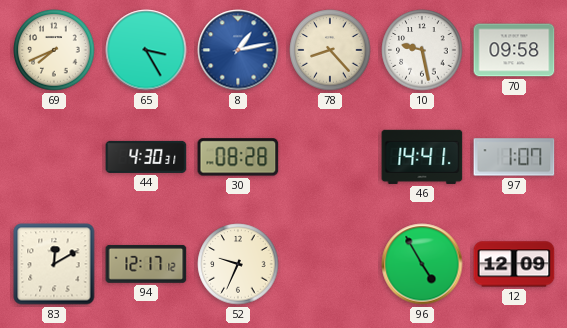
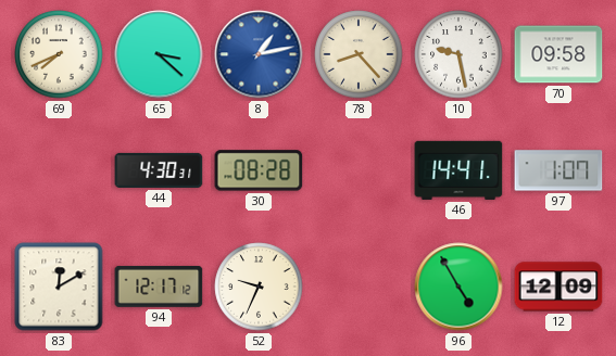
65: 3:25 -> 3:22
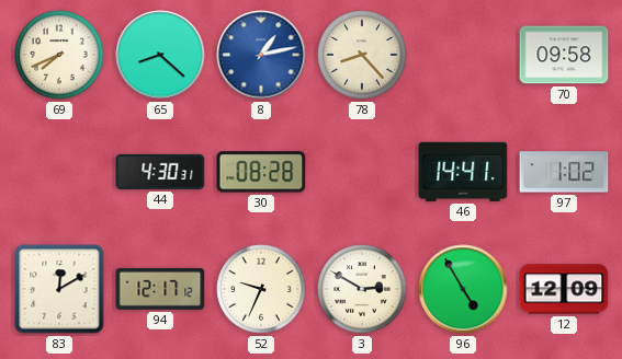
65: 3:22 -> 8:22
10: 9:28 -> none
97: 1:07 -> 1:02
3: none -> 2:50
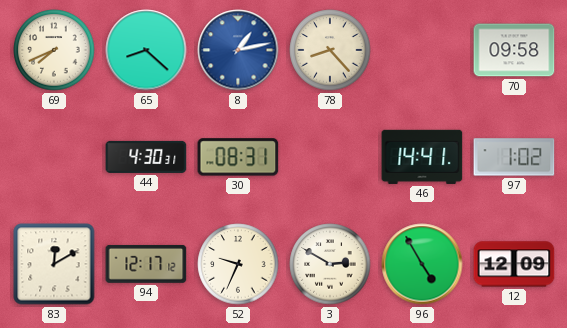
30: 08:28 -> 08:31
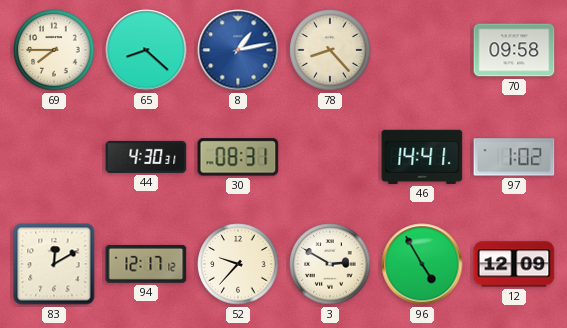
69: 7:41 -> 7:45
52: 9:34 -> 9:37
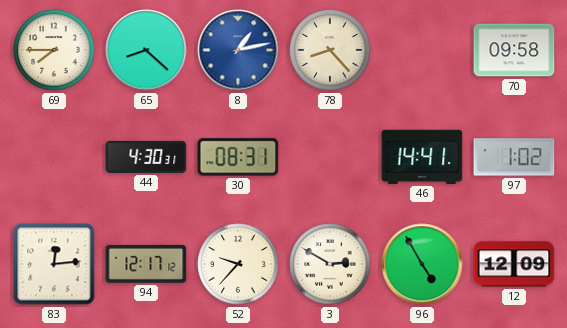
83: 12:10 -> 12:14
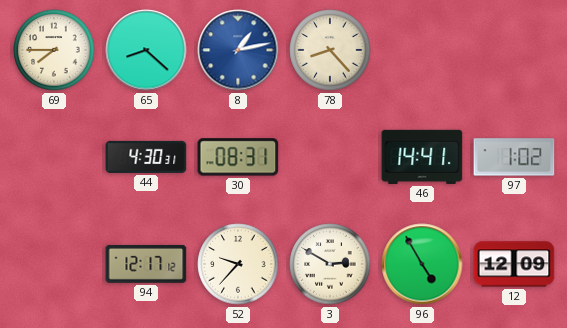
70: 09:58 -> none
83: 12:14 -> none
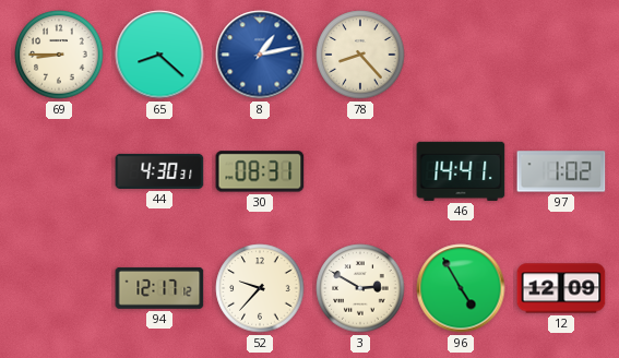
69: 7:45 -> 8:45
